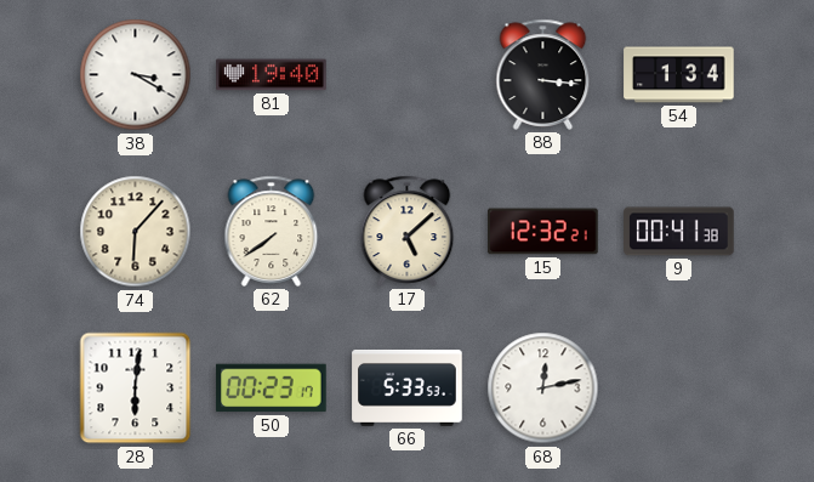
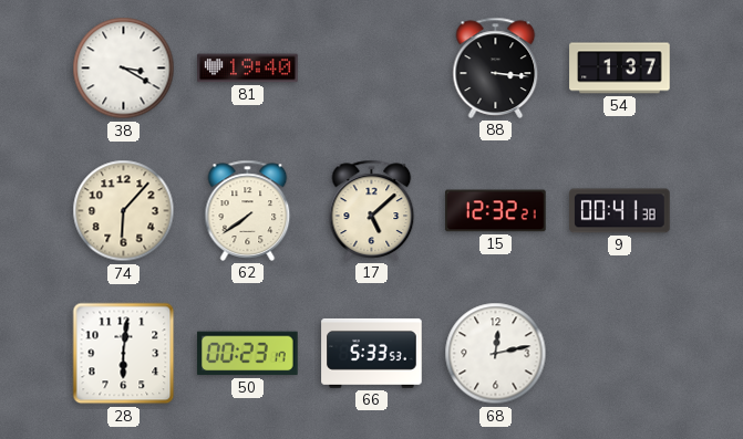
54: 1:34 -> 1:37
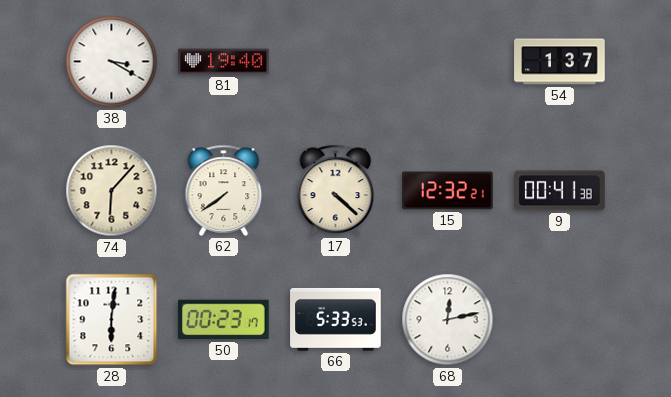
88: 3:16 -> none
17: 5:08 -> 4:22
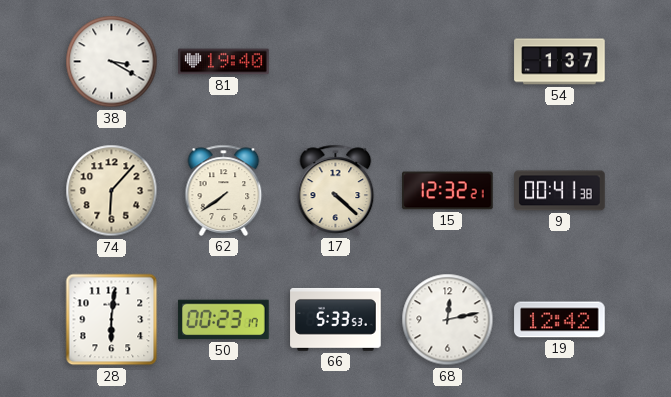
19: none -> 12:42
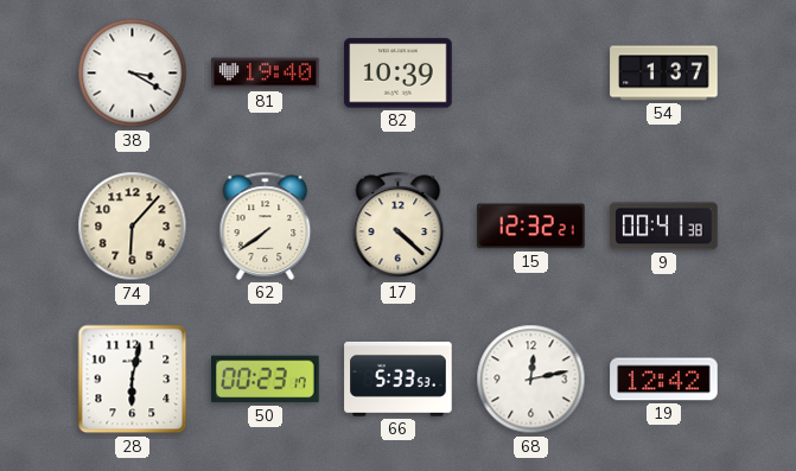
82: none -> 10:39
28: 6:01 -> 6:02
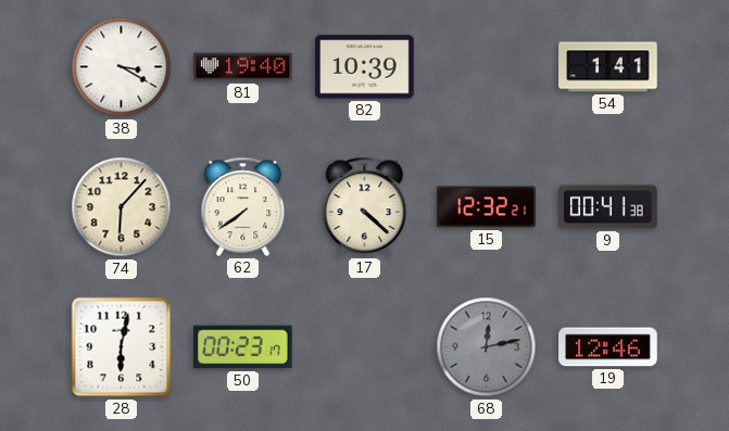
54: 1:37 -> 1:41
66: 5:33 -> none
68 dial: white -> grey
19: 12:42 -> 12:46
